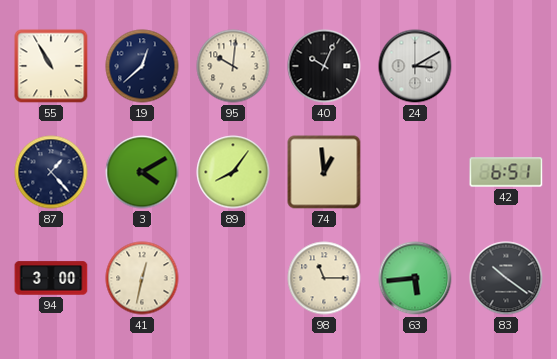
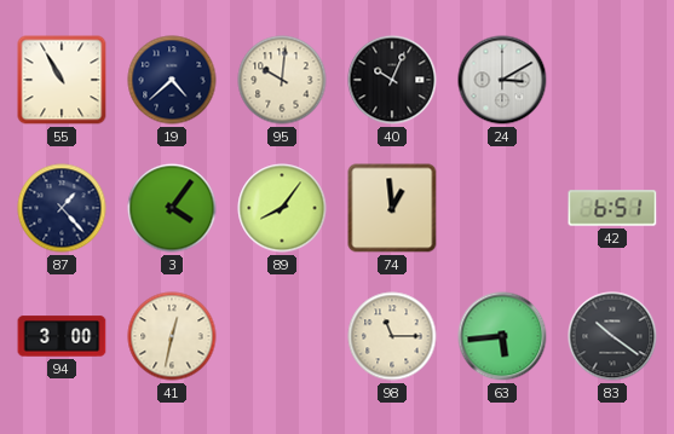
19: 12:38 -> 4:38
3: 4:10 -> 4:06
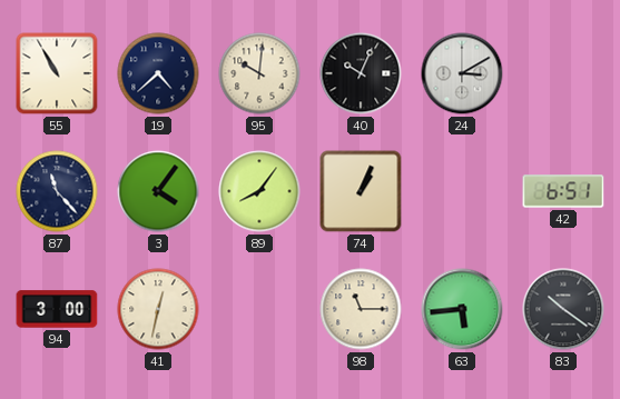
87: 1:23 -> 11:23
74: 12:59 -> 1:04
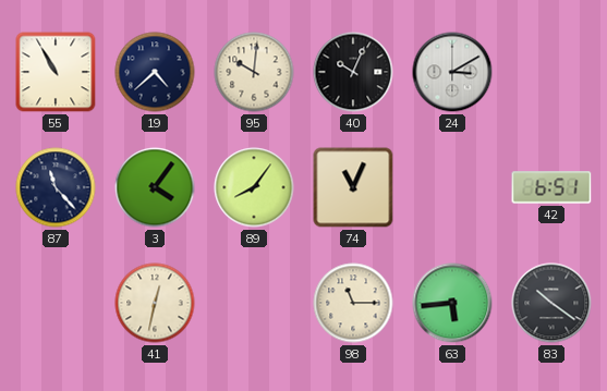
74: 1:04 -> 11:04
94: 3:00 -> none
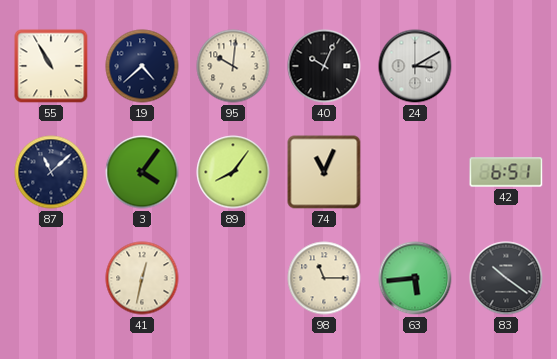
87: 11:23 -> 11:08
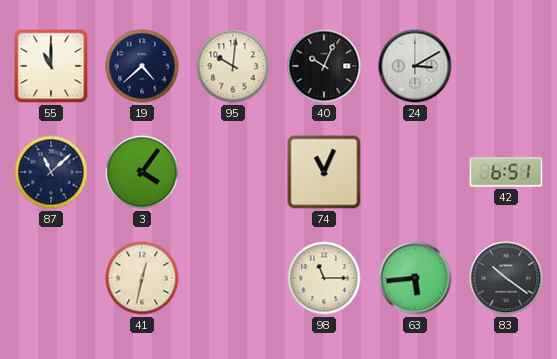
55: 10:55 -> 11:00
89: 8:06 -> none
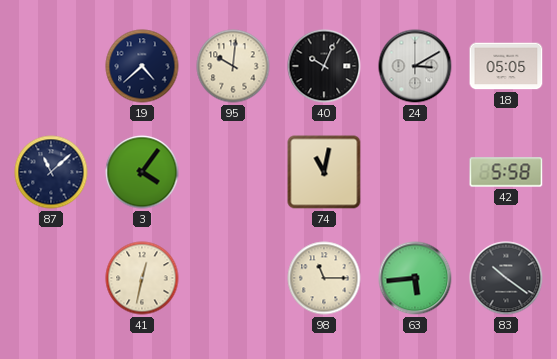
55: 11:00 -> none
18: none -> 05:05
74: 11:04 -> 11:02
42: 6:51 -> 5:58
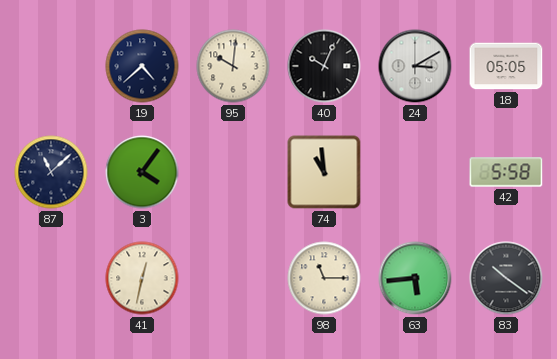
74: 11:02 -> 10:59
